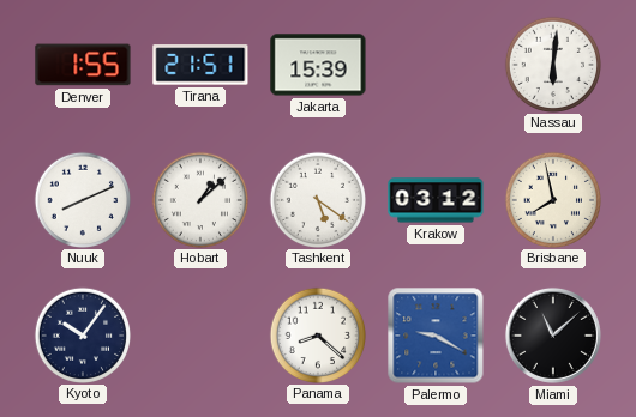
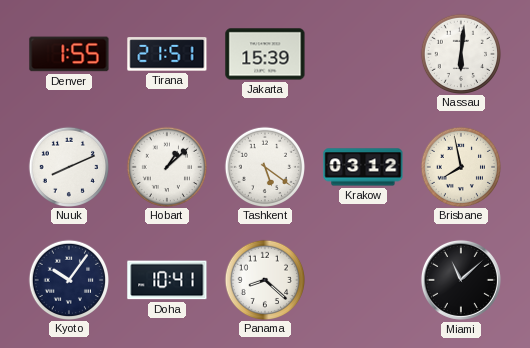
Doha: none -> 10:41
Palermo: 9:20 -> none
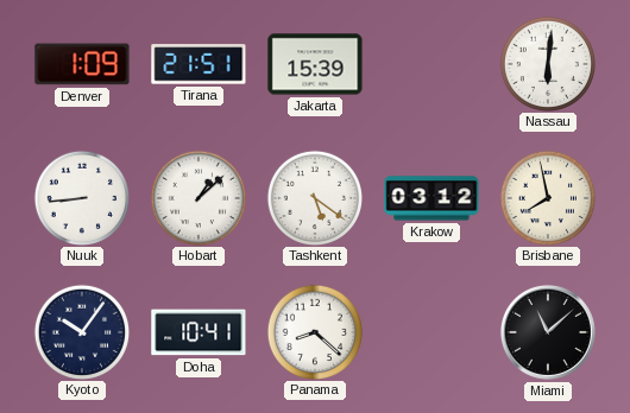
Denver: 1:55 -> 1:09
Nuuk: 8:11 -> 8:44
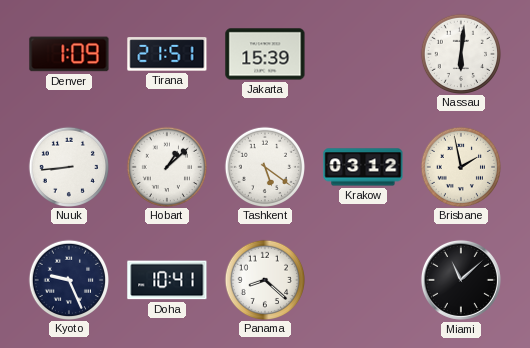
Brisbane: 7:58 -> 1:58
Kyoto: 10:06 -> 9:26
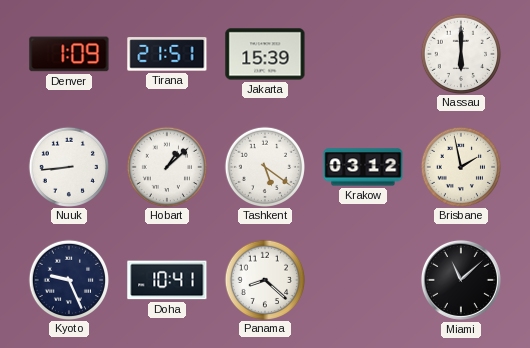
Nassau: 6:01 -> 6:00
